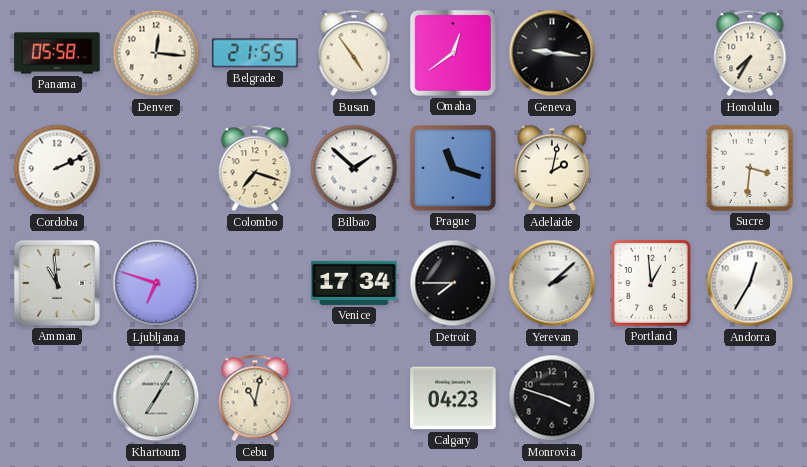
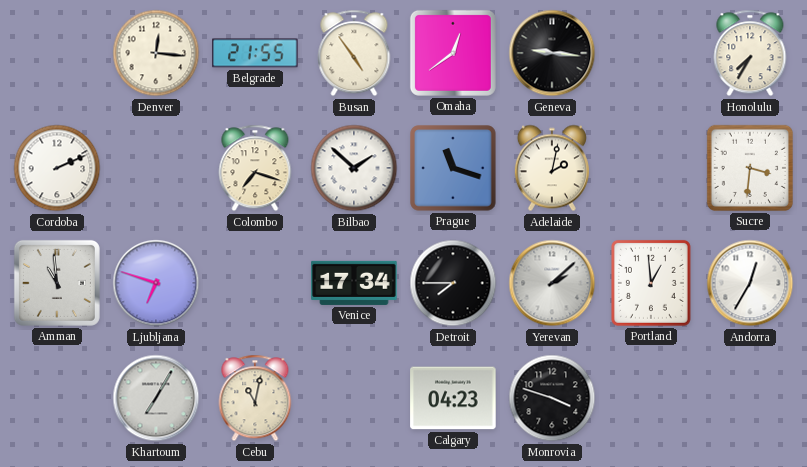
Panama: 05:58 -> none
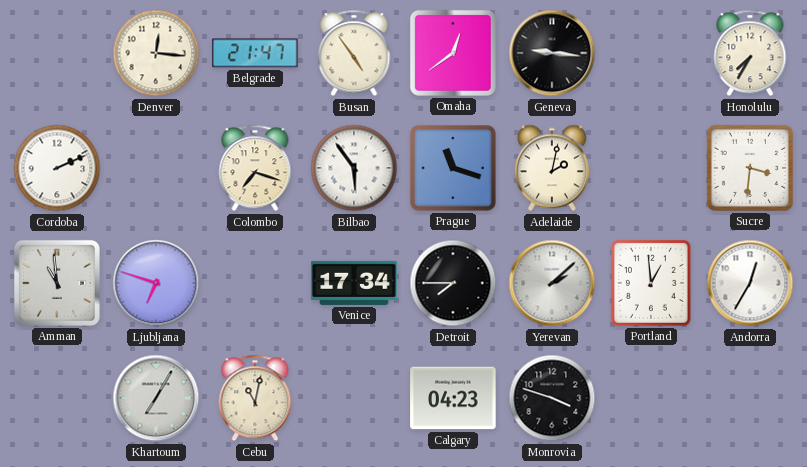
Belgrade: 21:55 -> 21:47
Bilbao: 1:52 -> 5:54
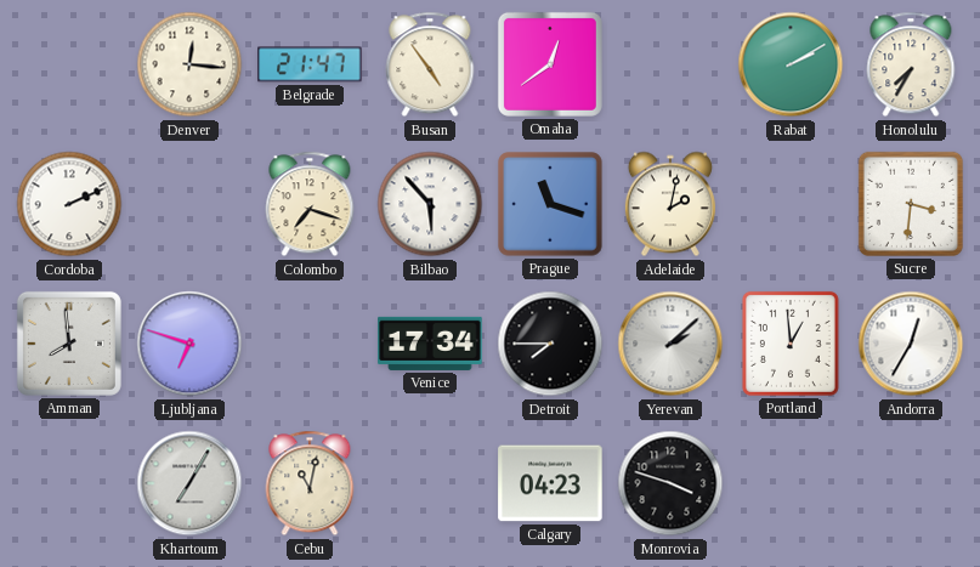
Geneva: 9:16 -> none
Rabat: none -> 2:10
Bilbao: 5:54 -> 5:53
Amman: 10:59 -> 7:59
